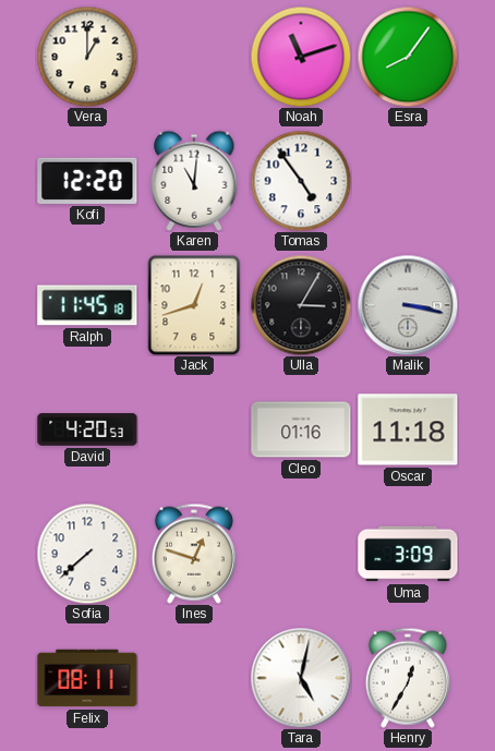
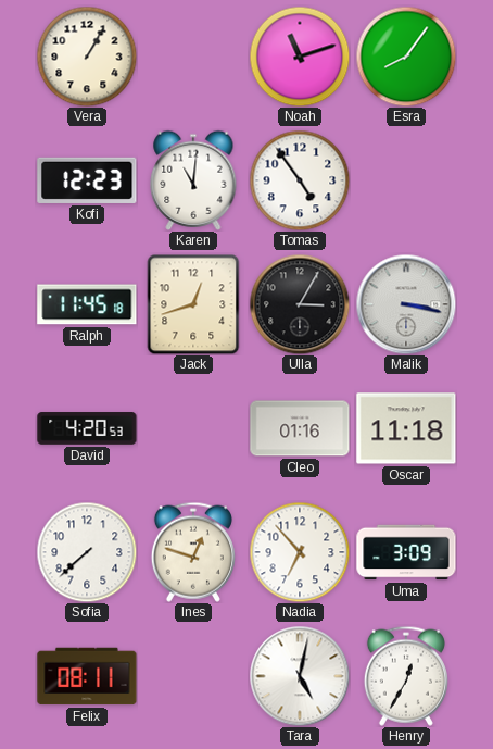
Vera: 1:00 -> 1:05
Kofi: 12:20 -> 12:23
Nadia: none -> 6:53
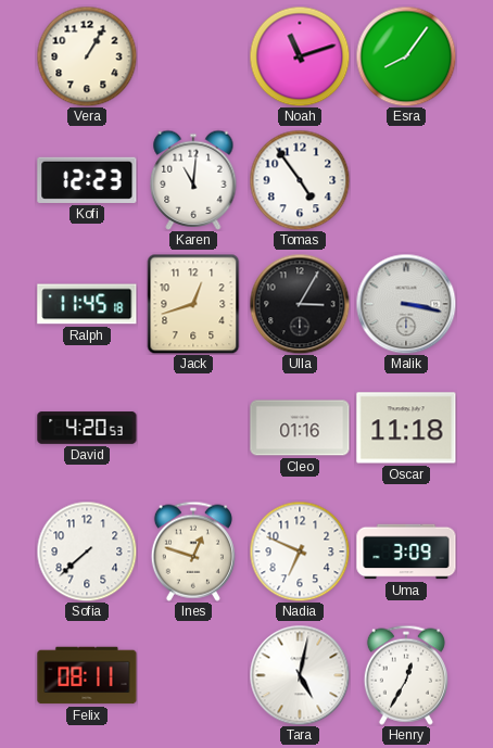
Nadia: 6:53 -> 6:49
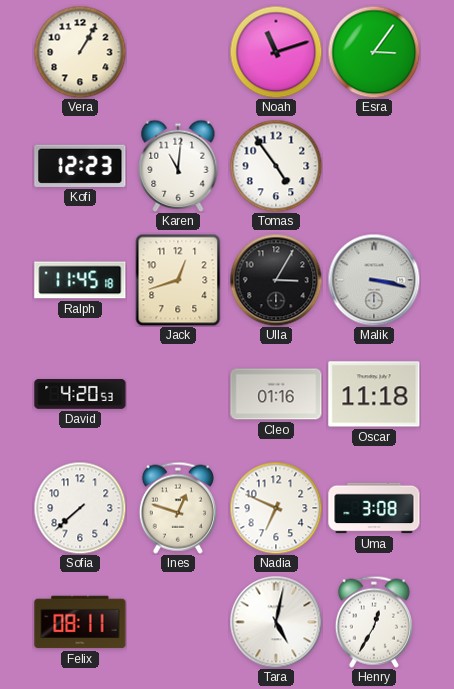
Esra: 8:06 -> 3:06
Uma: 3:09 -> 3:08
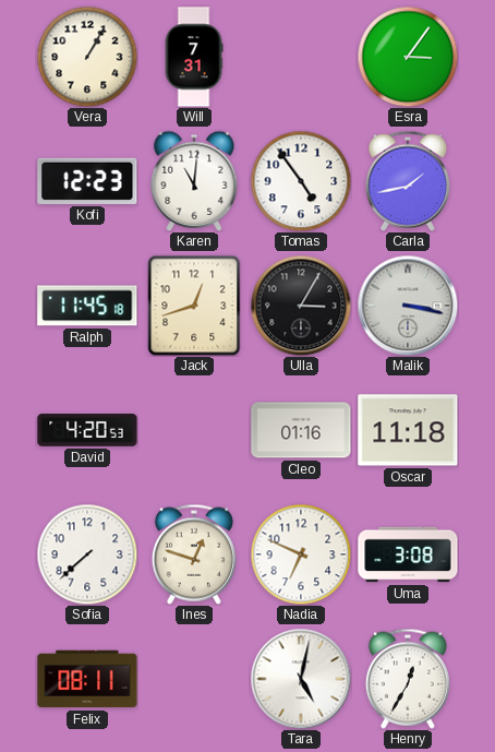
Will: none -> 7:31
Noah: 11:12 -> none
Carla: none -> 1:43
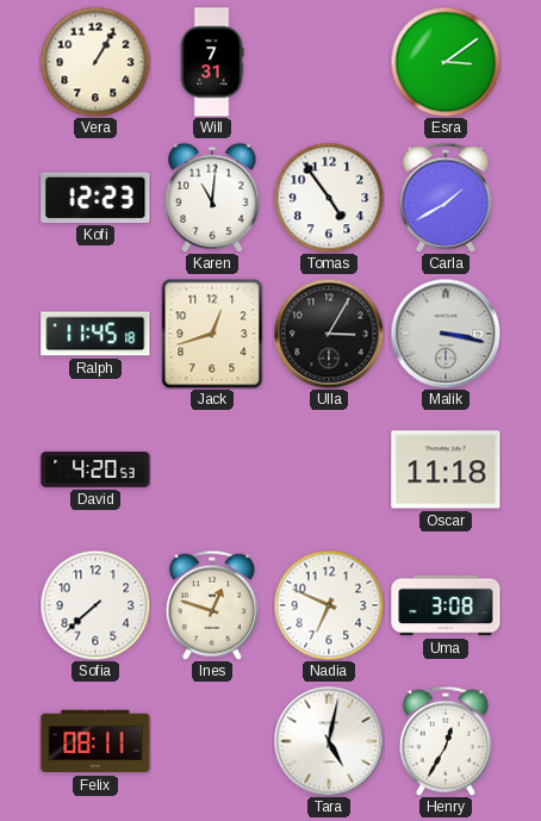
Esra: 3:06 -> 3:09
Carla: 1:43 -> 1:40
Cleo: 01:16 -> none
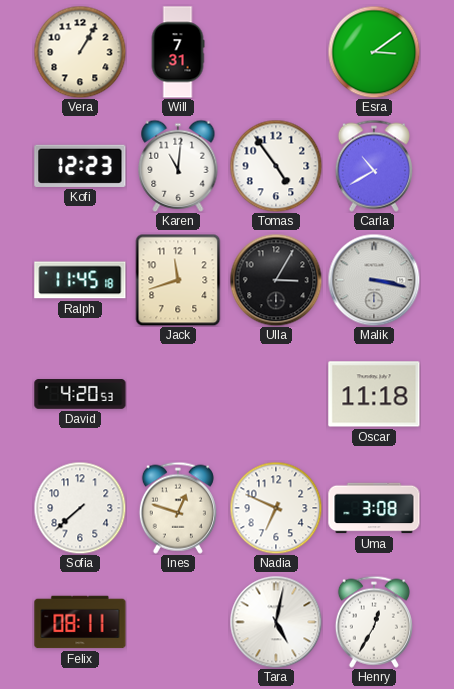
Carla: 1:40 -> 10:40
Jack: 12:42 -> 11:42
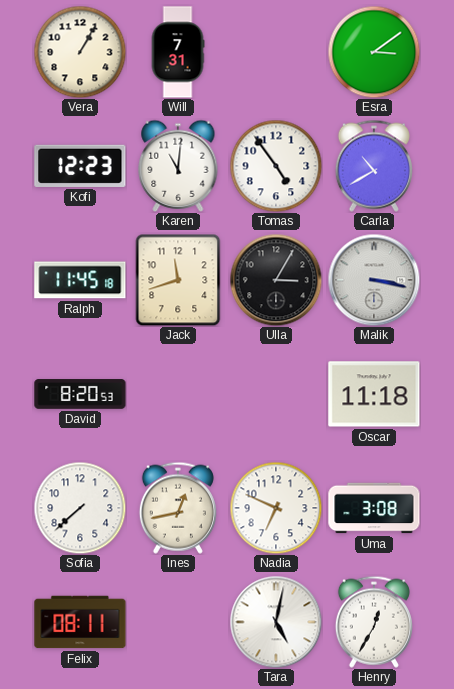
David: 4:20 -> 8:20
Ines: 12:48 -> 12:43
